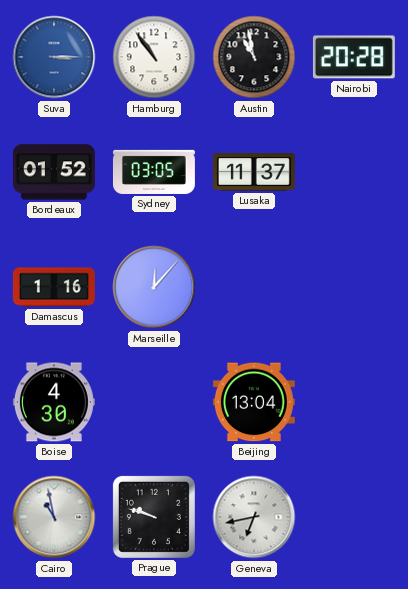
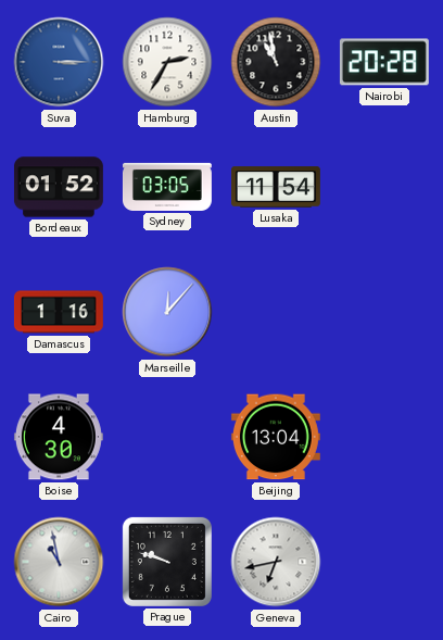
Hamburg: 10:54 -> 2:35
Lusaka: 11:37 -> 11:54
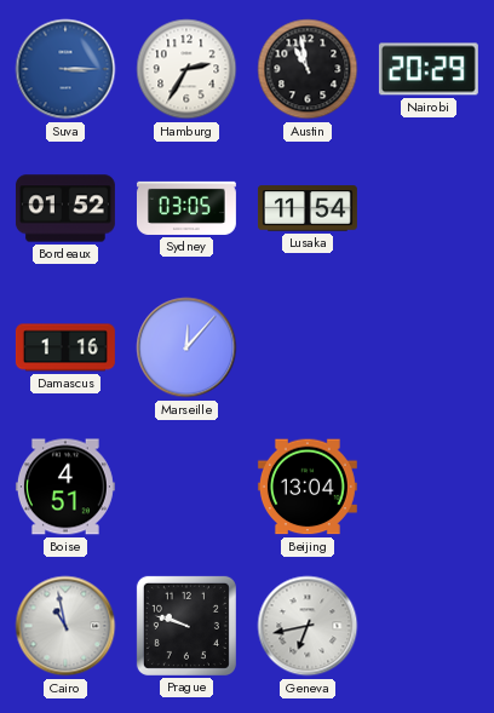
Nairobi: 20:28 -> 20:29
Boise: 4:30 -> 4:51
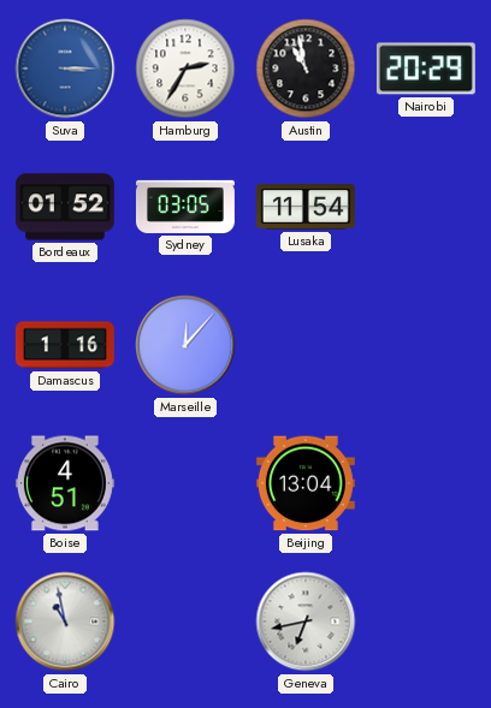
Prague: 9:48 -> none
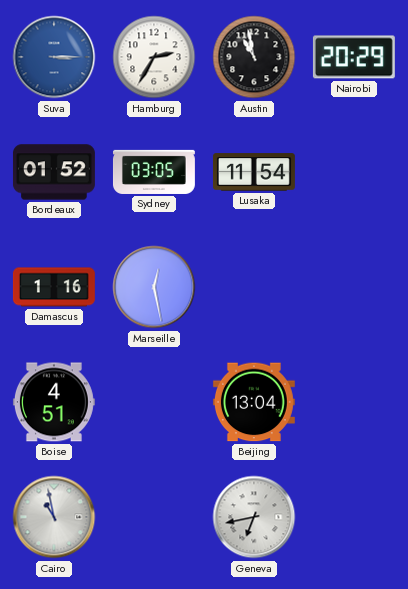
Marseille: 12:07 -> 12:28
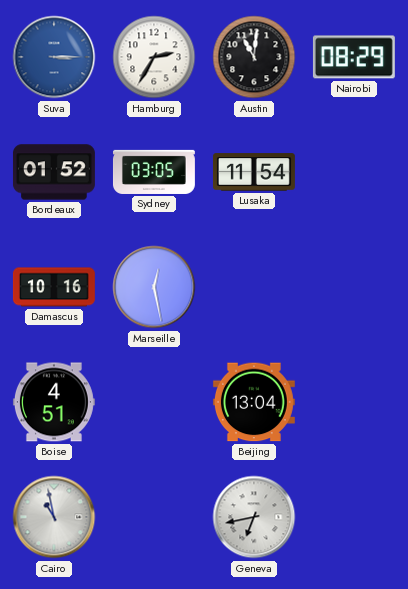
Austin: 10:58 -> 11:01
Nairobi: 20:29 -> 08:29
Damascus: 1:16 -> 10:16
